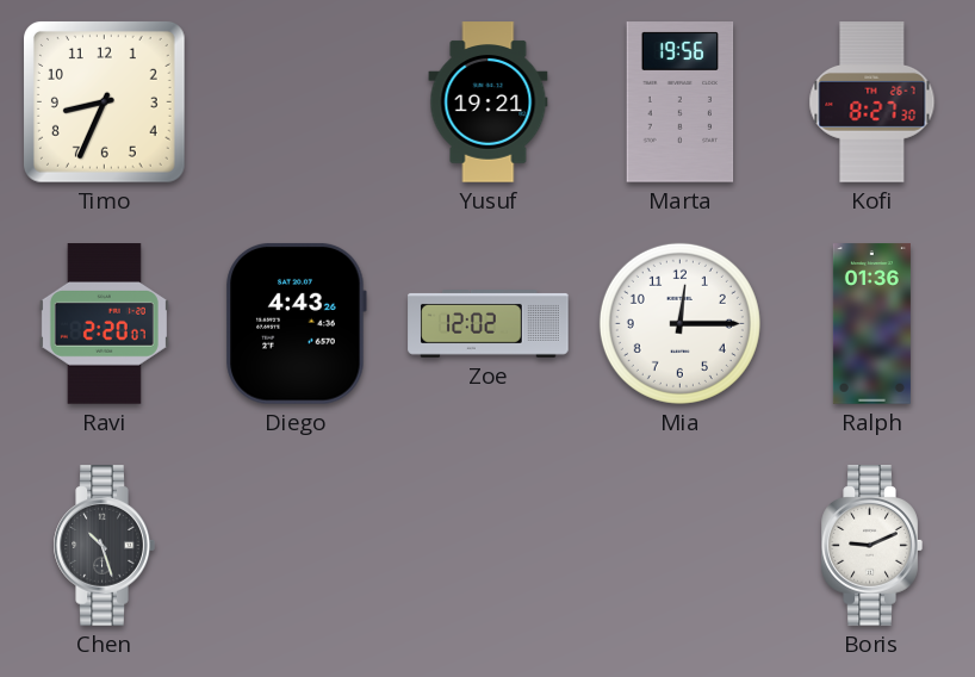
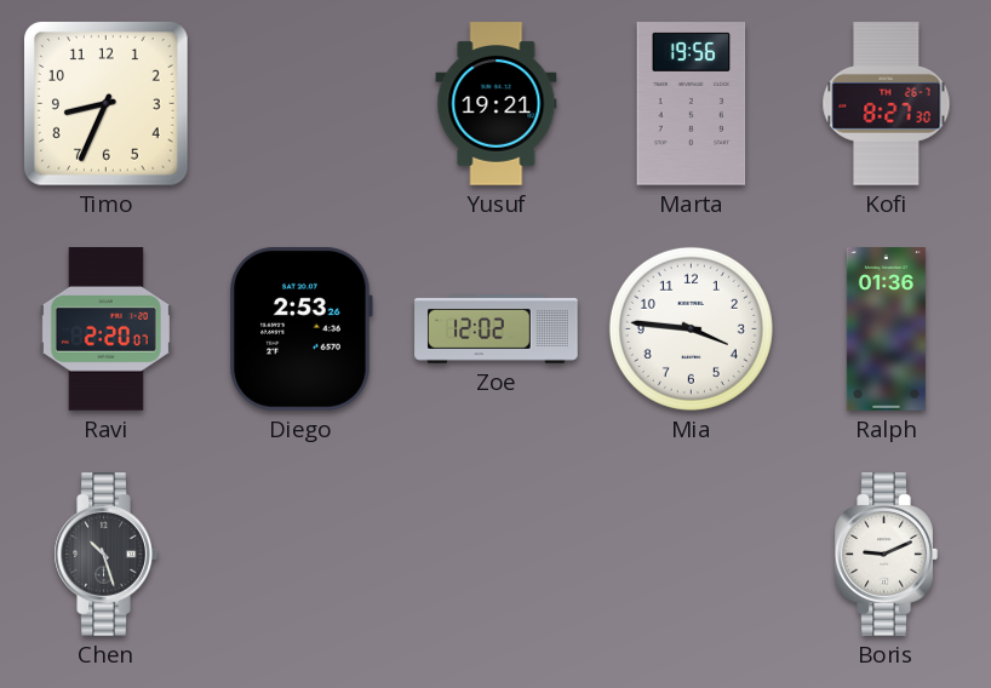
Diego: 4:43 -> 2:53
Mia: 12:15 -> 3:46
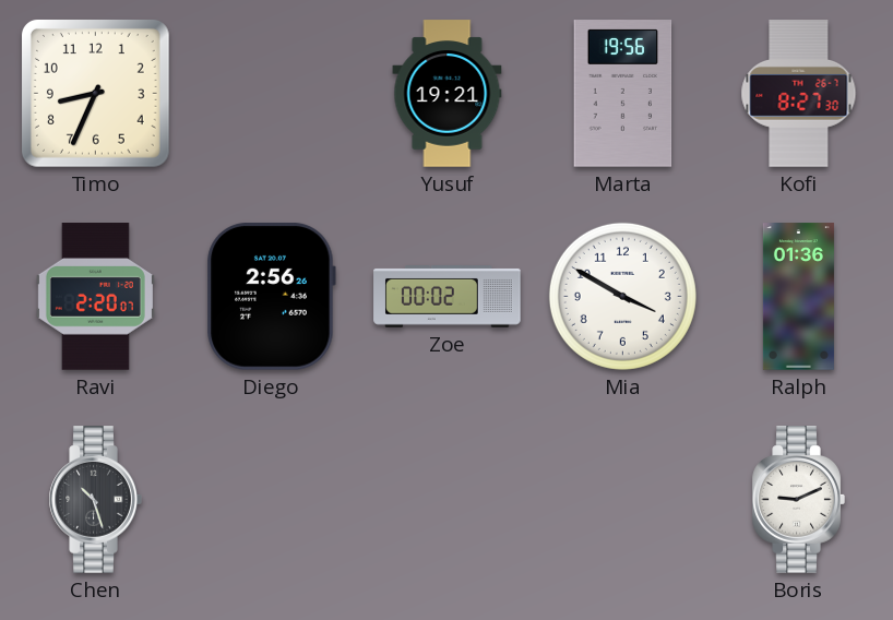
Diego: 2:53 -> 2:56
Zoe: 12:02 -> 00:02
Mia: 3:46 -> 3:50
